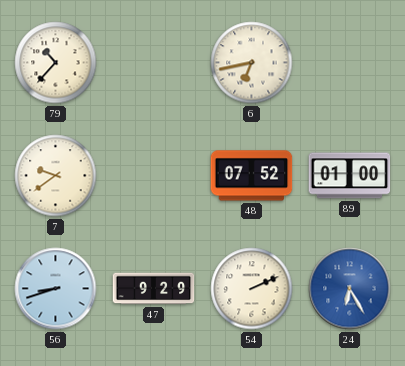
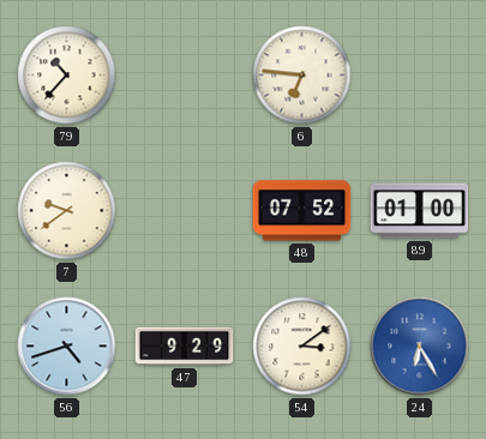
6: 6:43 -> 6:46
56: 8:42 -> 4:42
54: 2:11 -> 3:09
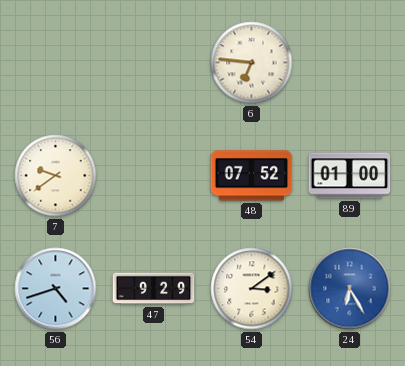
79: 10:37 -> none
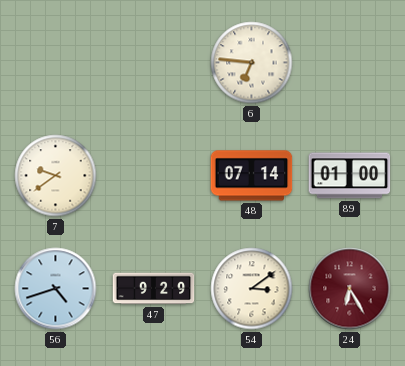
48: 07:52 -> 07:14
24 dial: blue -> burgundy
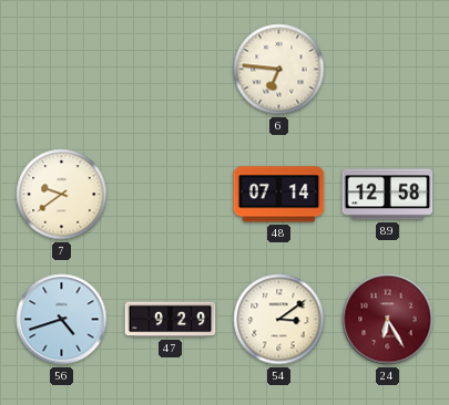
89: 01:00 -> 12:58
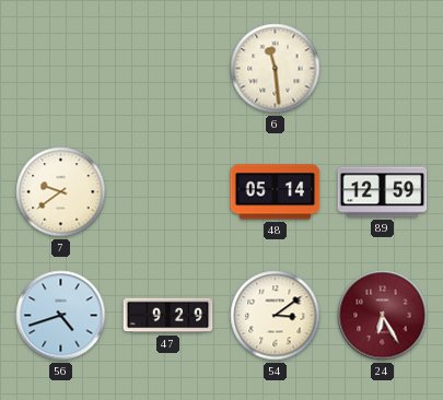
6: 6:46 -> 11:29
48: 07:14 -> 05:14
89: 12:58 -> 12:59
